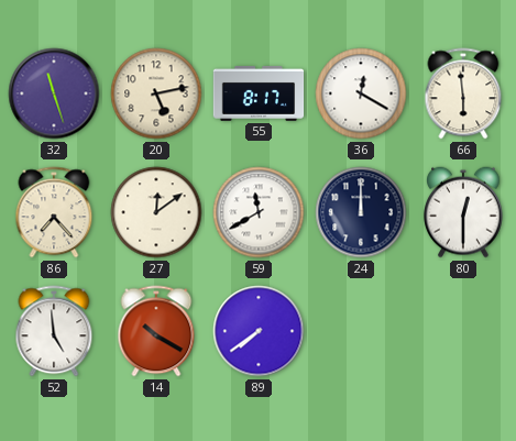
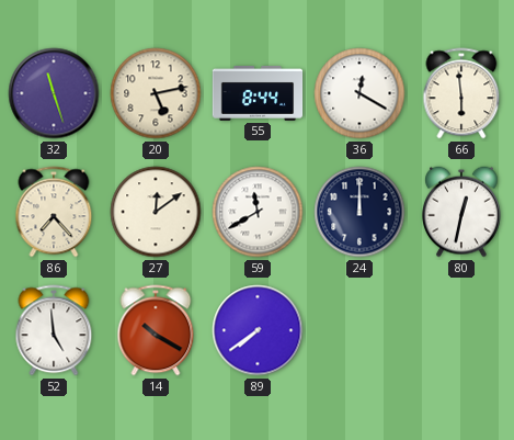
55: 8:17 -> 8:44
80: 12:30 -> 12:32
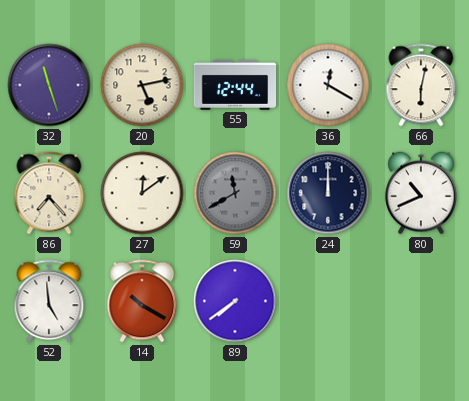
55: 8:44 -> 12:44
66: 5:59 -> 6:02
59 dial: white -> grey
80: 12:32 -> 10:41
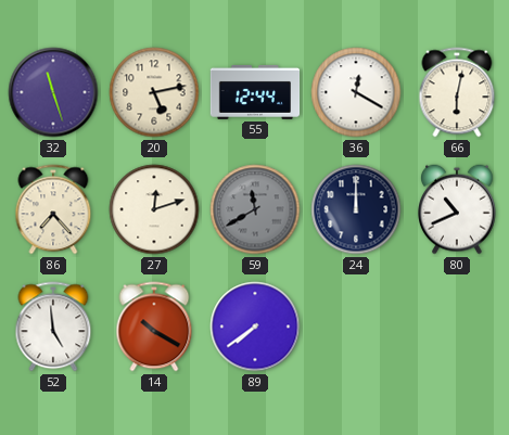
27: 12:09 -> 12:12
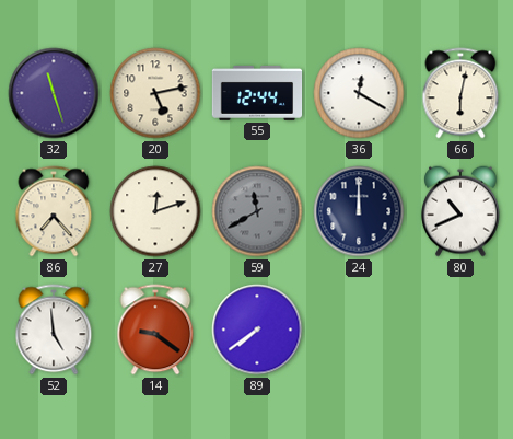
14: 10:20 -> 9:21
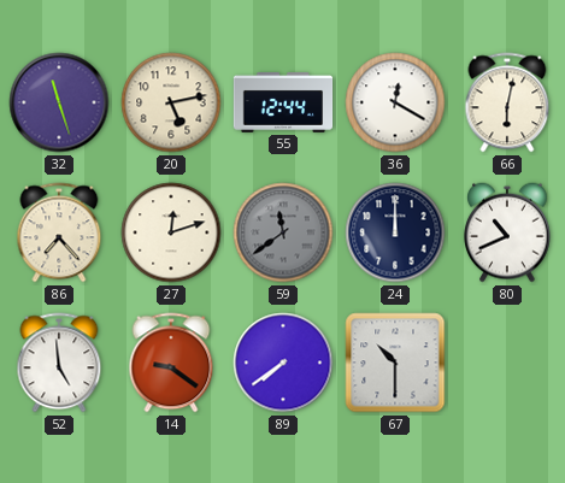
59: 11:40 -> 11:39
67: none -> 10:30
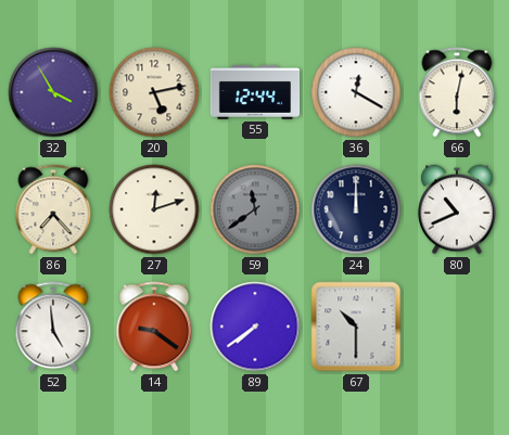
32: 11:27 -> 3:55
